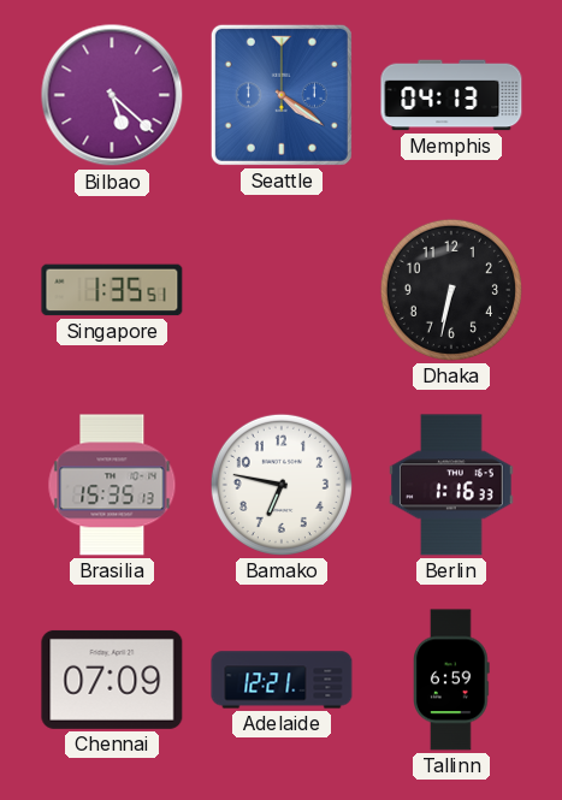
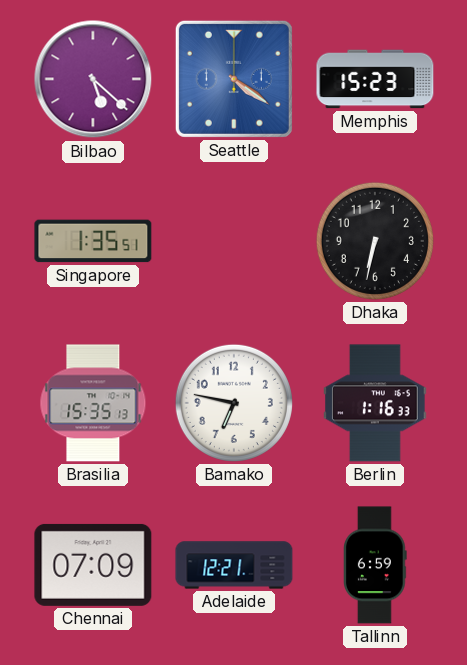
Memphis: 04:13 -> 15:23
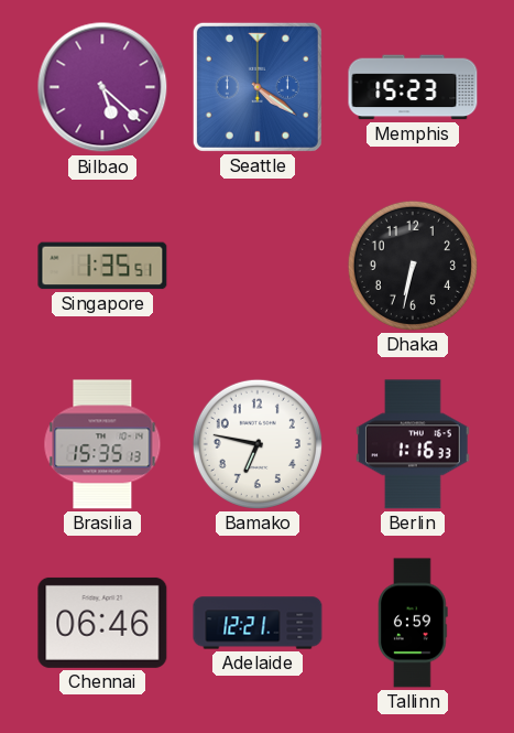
Chennai: 07:09 -> 06:46
